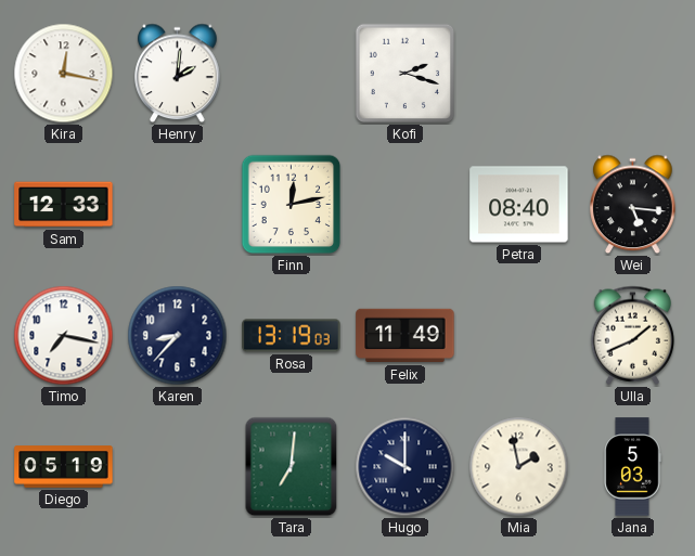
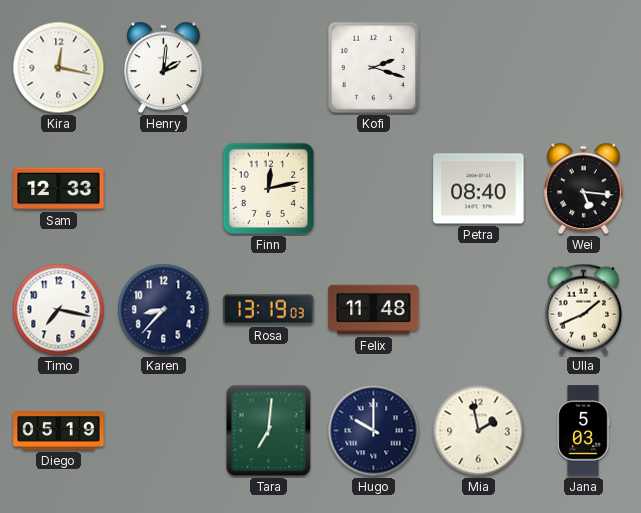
Felix: 11:49 -> 11:48
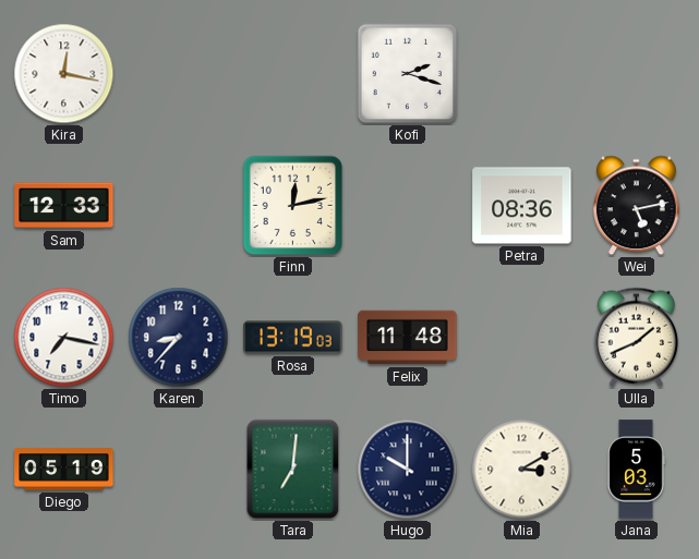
Henry: 2:01 -> none
Petra: 08:40 -> 08:36
Wei: 5:16 -> 5:13
Mia: 1:58 -> 3:10
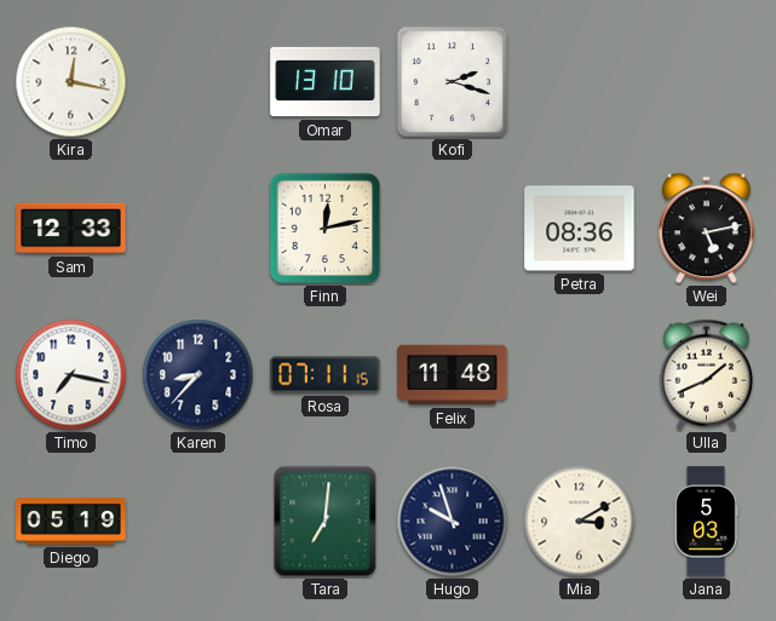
Omar: none -> 13:10
Rosa: 13:19 -> 07:11
Hugo: 10:00 -> 9:57
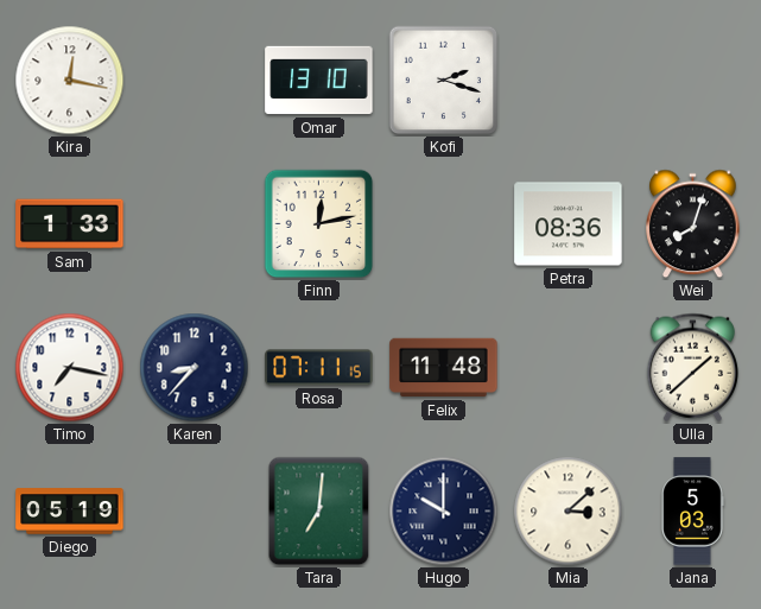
Sam: 12:33 -> 1:33
Wei: 5:13 -> 8:03
Ulla: 1:41 -> 1:38
Hugo: 9:57 -> 10:00
Mia: 3:10 -> 3:08
